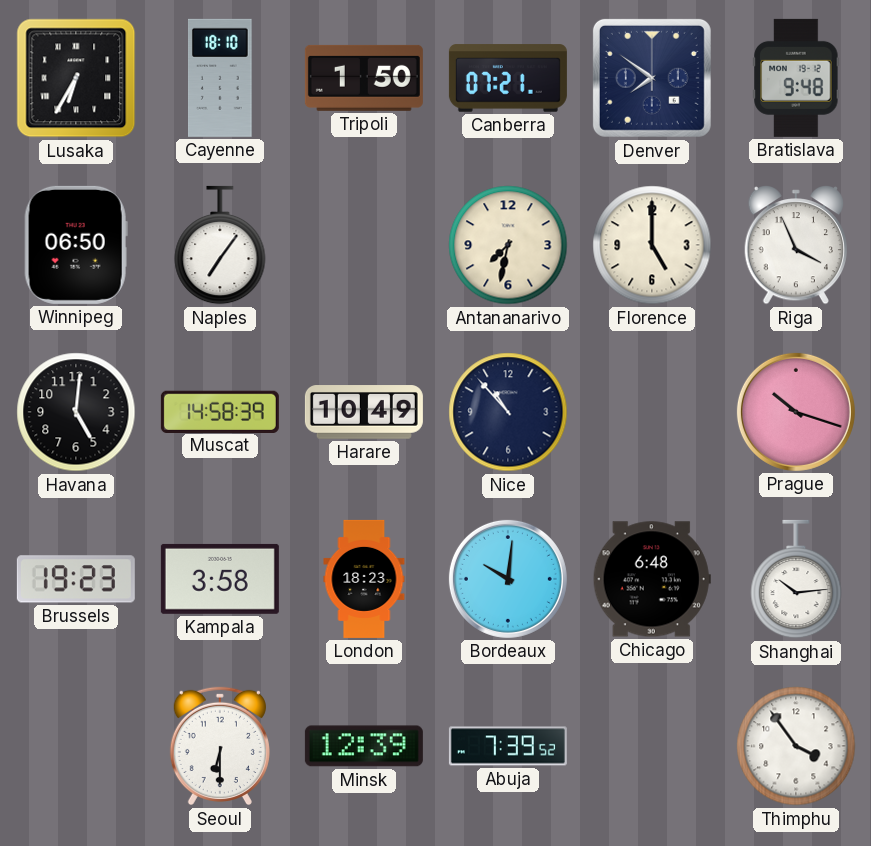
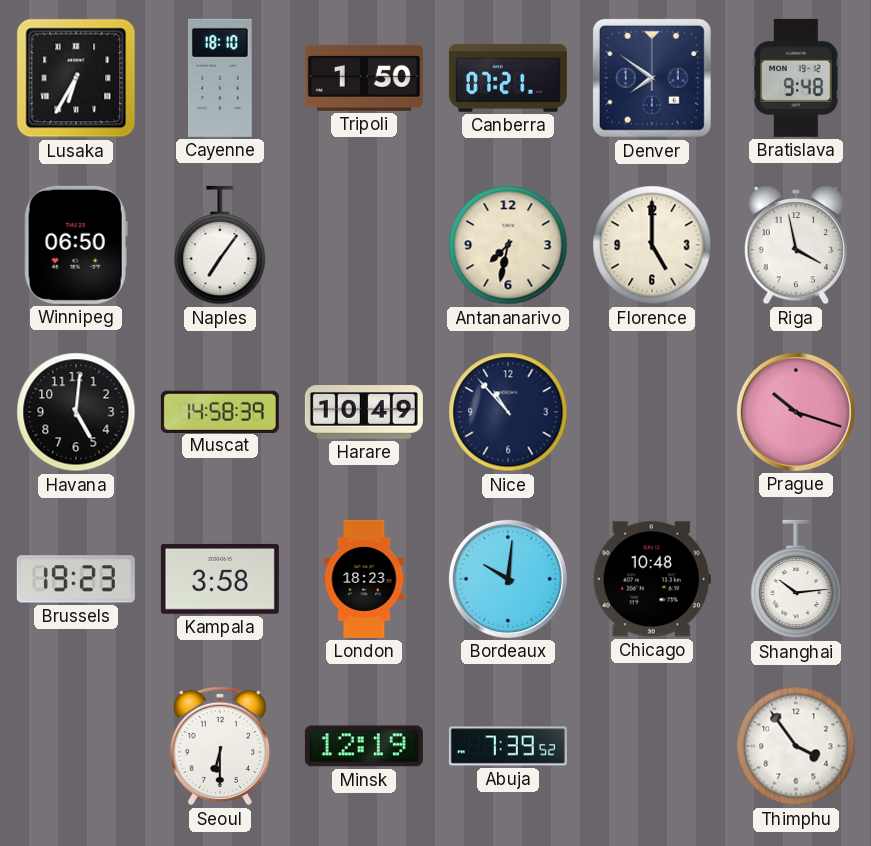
Riga: 3:56 -> 3:58
Chicago: 6:48 -> 10:48
Minsk: 12:39 -> 12:19
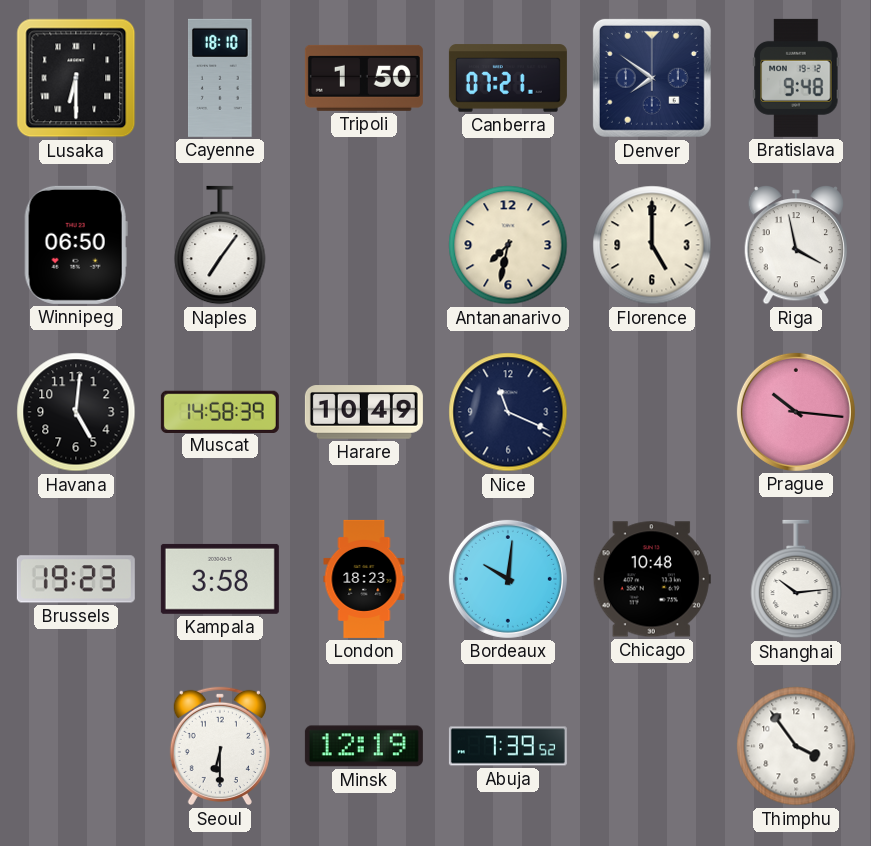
Lusaka: 6:35 -> 6:30
Nice: 10:53 -> 11:19
Prague: 10:18 -> 10:16
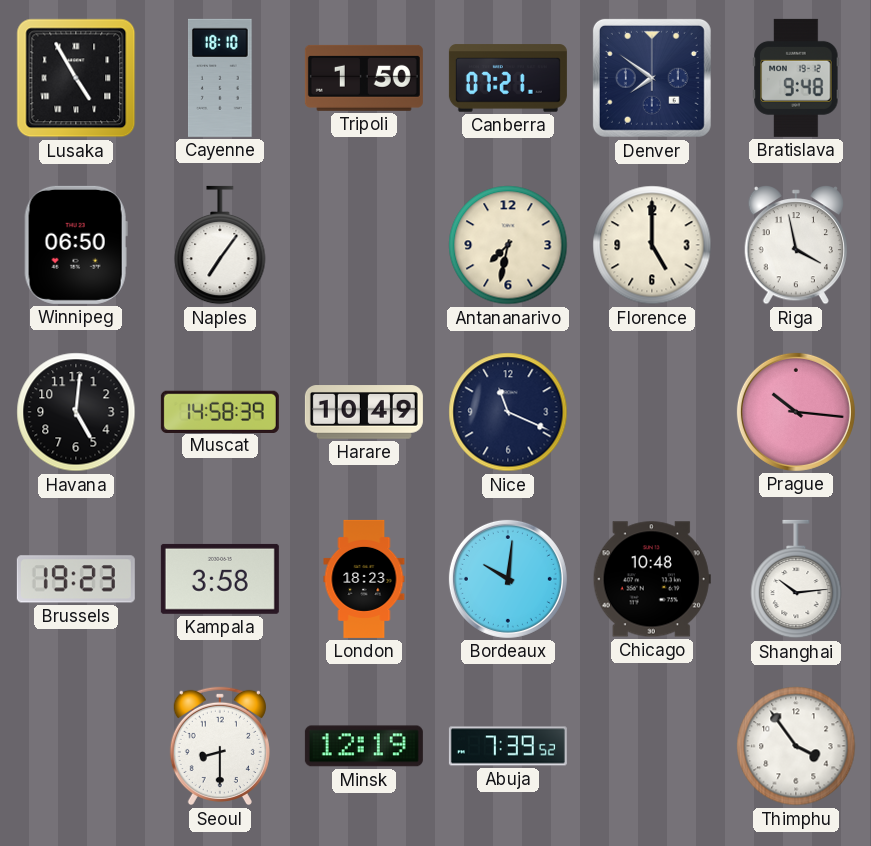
Lusaka: 6:30 -> 4:55
Seoul: 6:30 -> 8:30
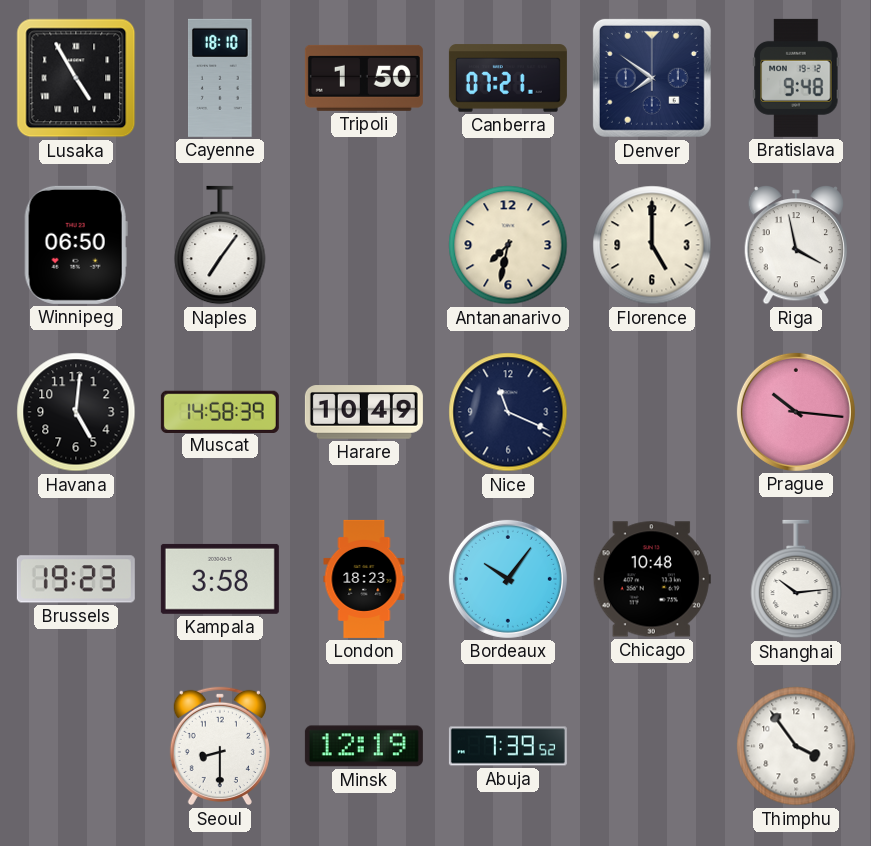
Bordeaux: 10:01 -> 10:06
